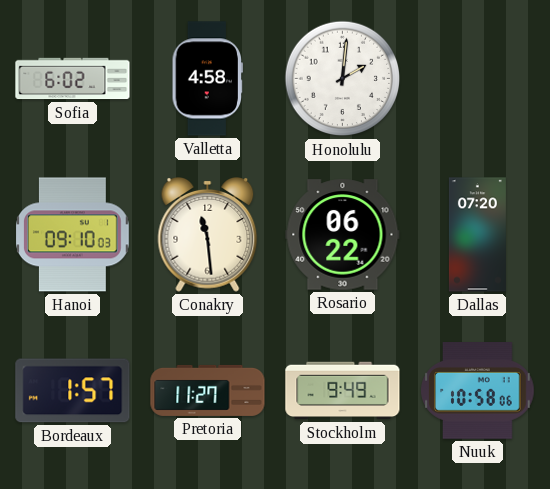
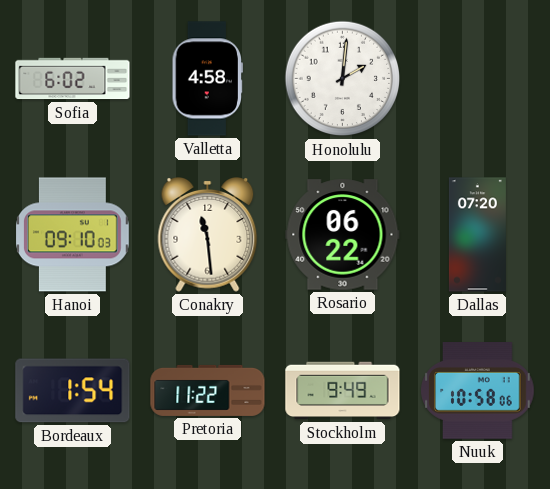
Bordeaux: 1:57 -> 1:54
Pretoria: 11:27 -> 11:22
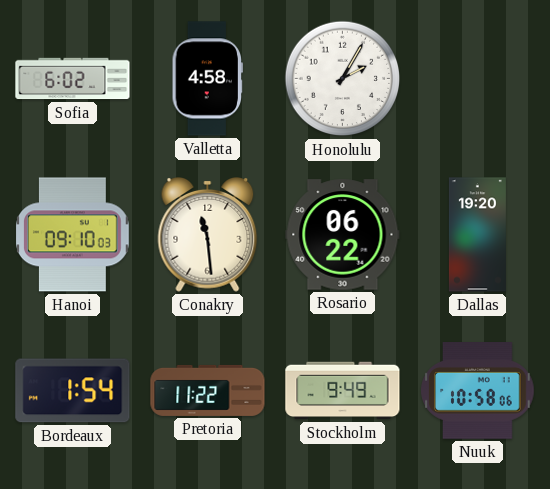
Honolulu: 2:01 -> 2:05
Dallas: 07:20 -> 19:20
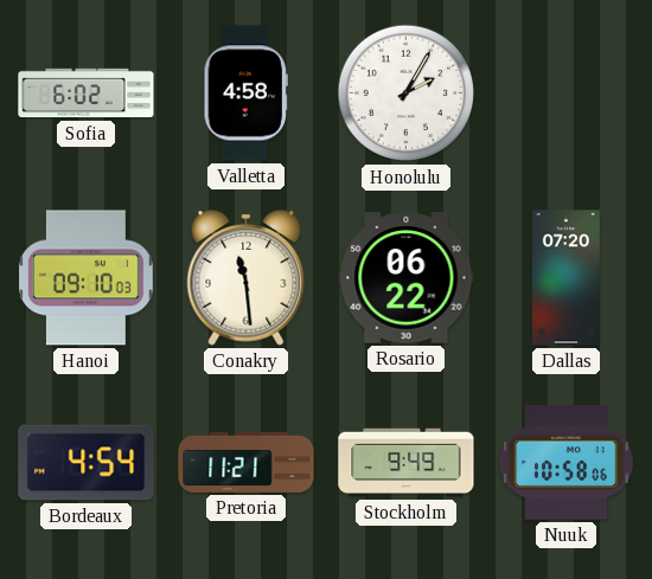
Dallas: 19:20 -> 07:20
Bordeaux: 1:54 -> 4:54
Pretoria: 11:22 -> 11:21
